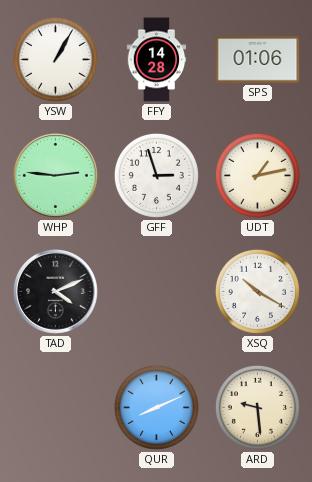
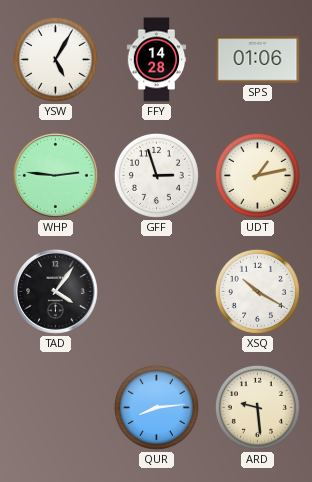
YSW: 1:05 -> 5:05
TAD: 4:11 -> 4:06
QUR: 8:11 -> 8:14
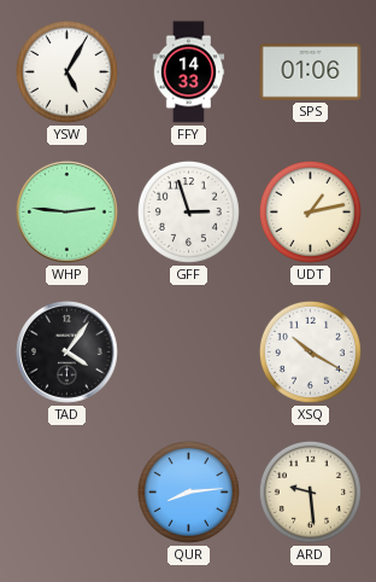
FFY: 14:28 -> 14:33
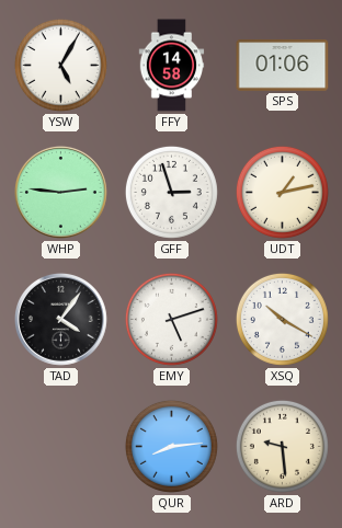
FFY: 14:33 -> 14:58
EMY: none -> 5:12
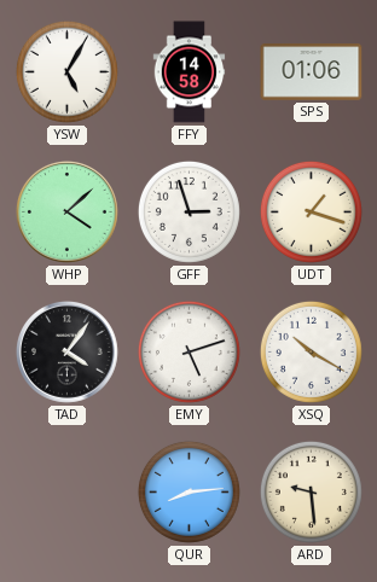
WHP: 2:46 -> 4:08
UDT: 1:13 -> 1:18
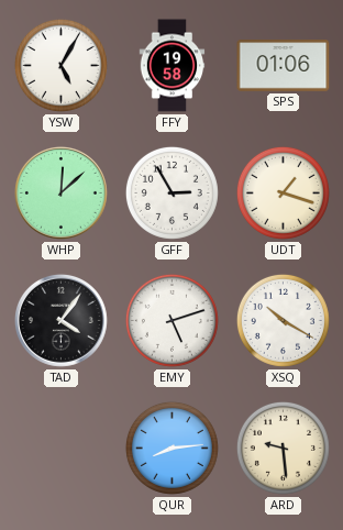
FFY: 14:58 -> 19:58
WHP: 4:08 -> 12:08
GFF: 2:57 -> 2:55
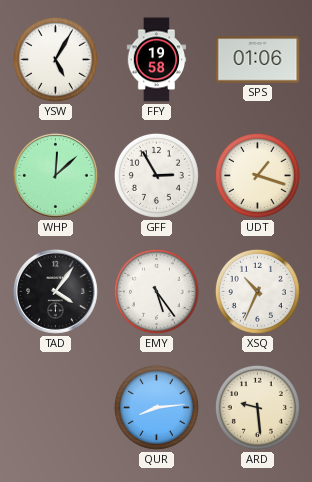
EMY: 5:12 -> 5:24
XSQ: 10:20 -> 10:34
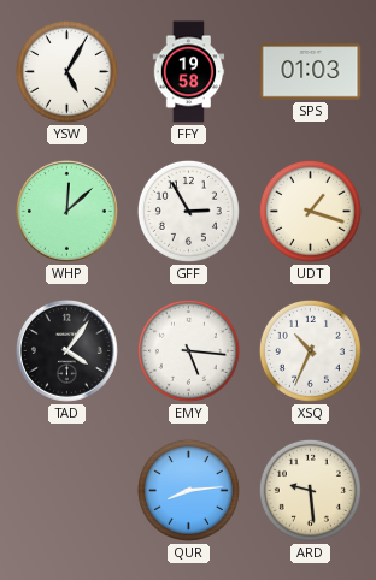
SPS: 01:06 -> 01:03
EMY: 5:24 -> 5:16
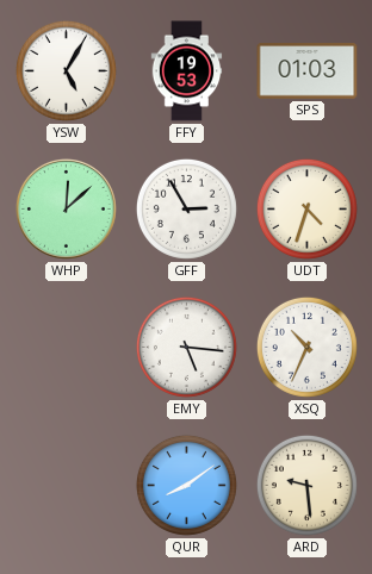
FFY: 19:58 -> 19:53
UDT: 1:18 -> 4:33
TAD: 4:06 -> none
QUR: 8:14 -> 8:09
